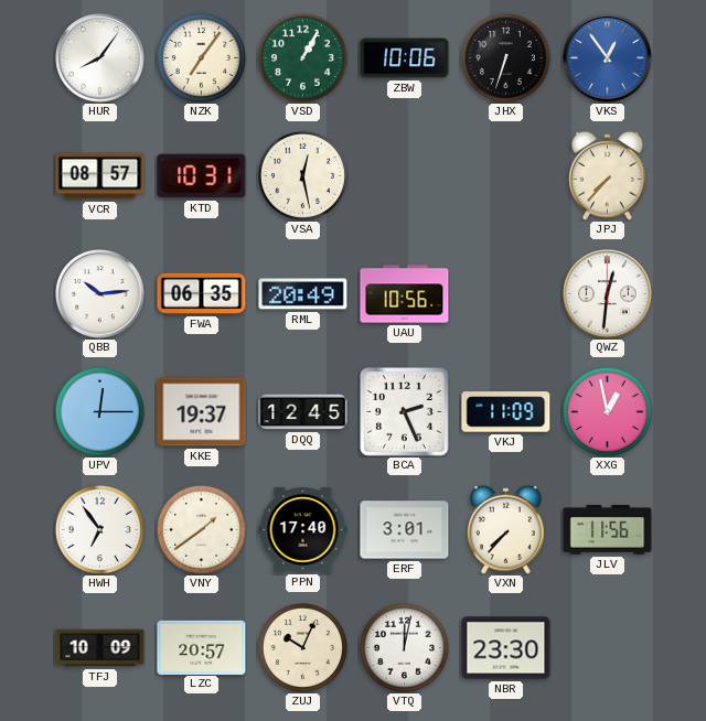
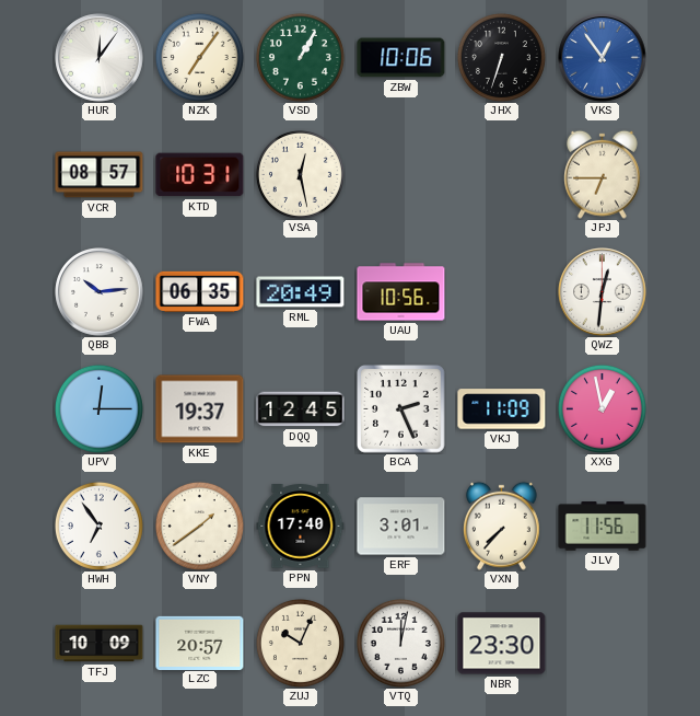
HUR: 8:06 -> 12:06
JPJ: 7:37 -> 6:45
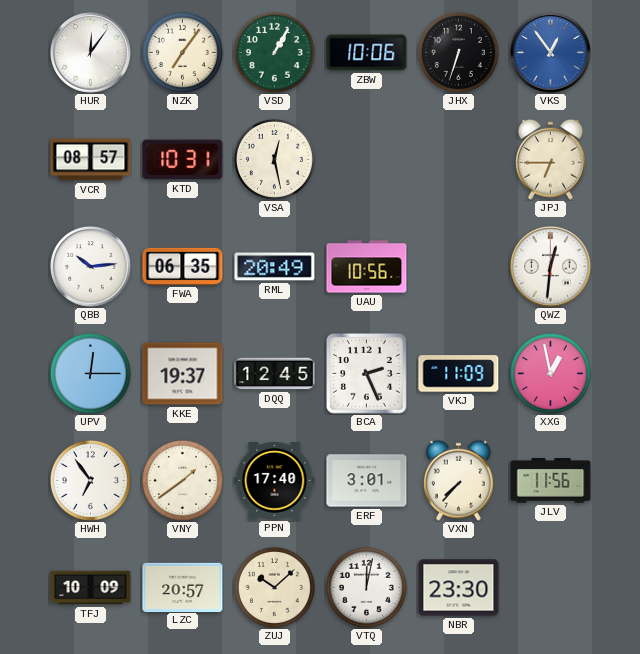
ZUJ: 10:04 -> 10:08
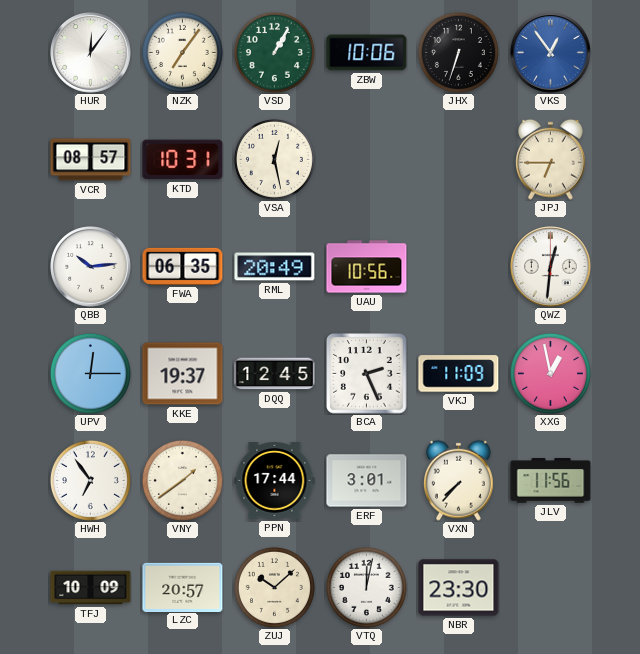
PPN: 17:40 -> 17:44
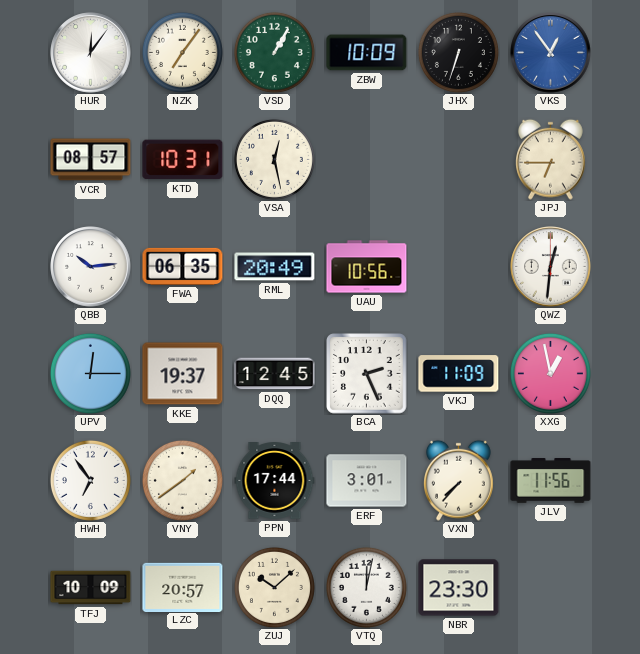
ZBW: 10:06 -> 10:09
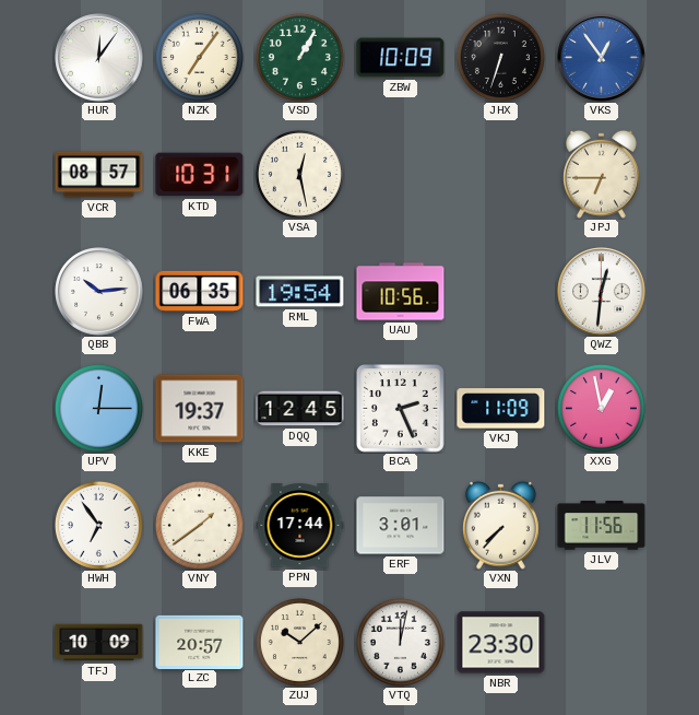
RML: 20:49 -> 19:54
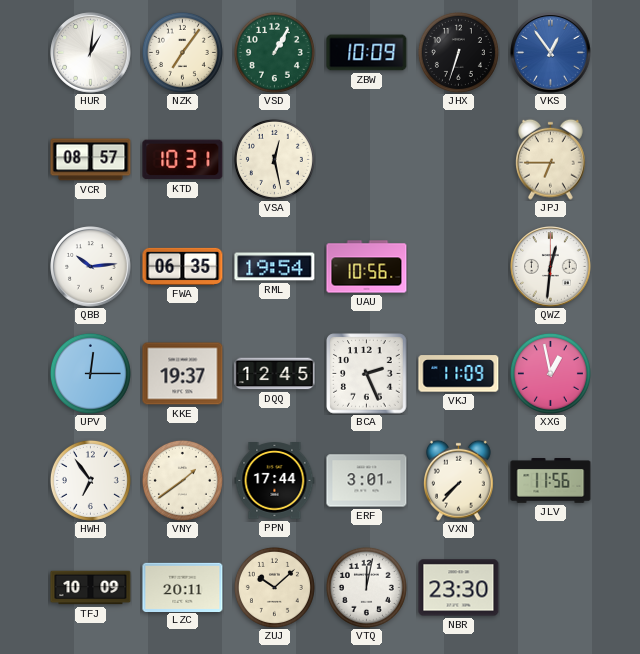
HUR: 12:06 -> 1:01
LZC: 20:57 -> 20:11
